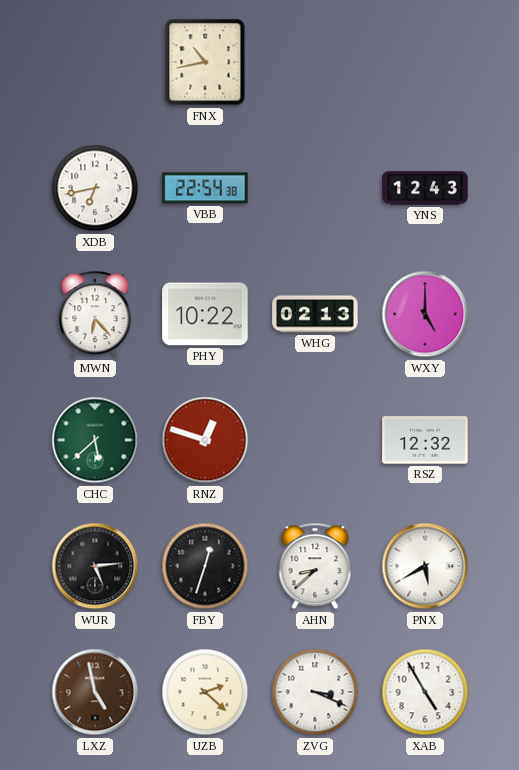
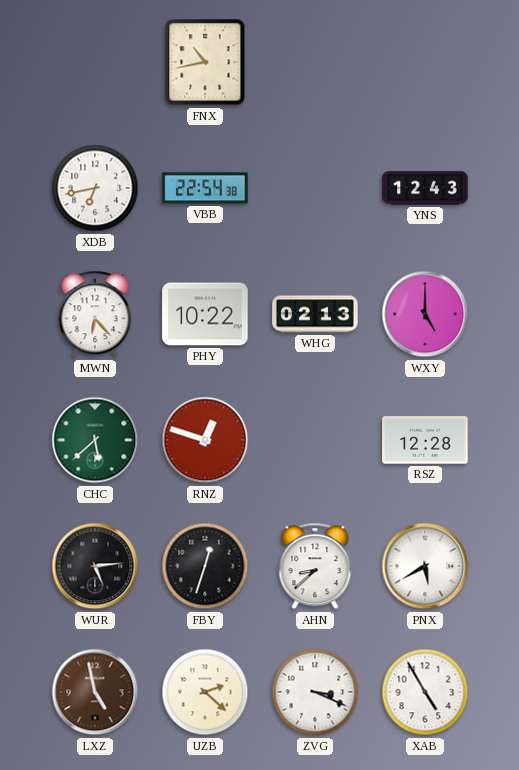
RSZ: 12:32 -> 12:28
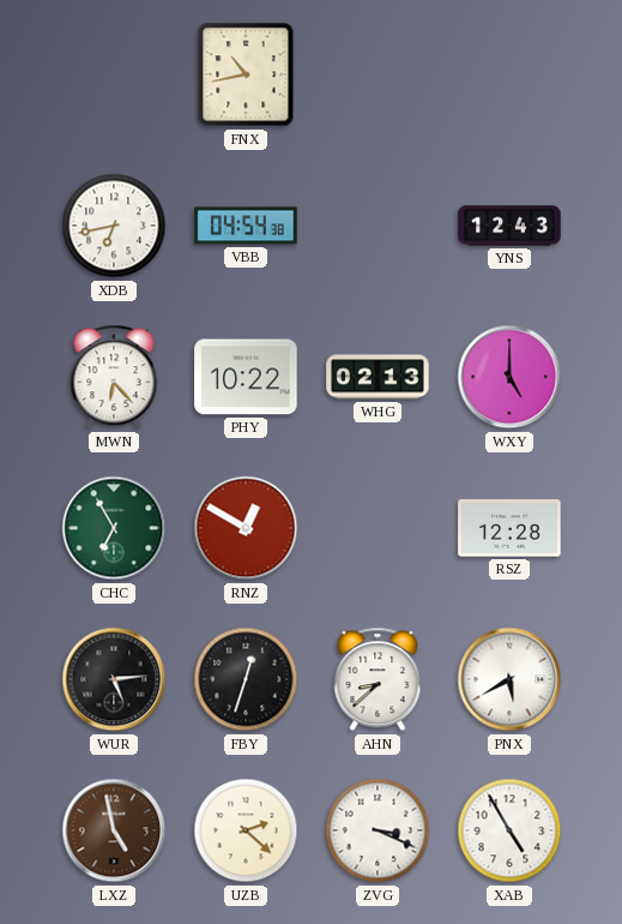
VBB: 22:54 -> 04:54
CHC: 5:38 -> 6:55
RNZ: 12:48 -> 12:50
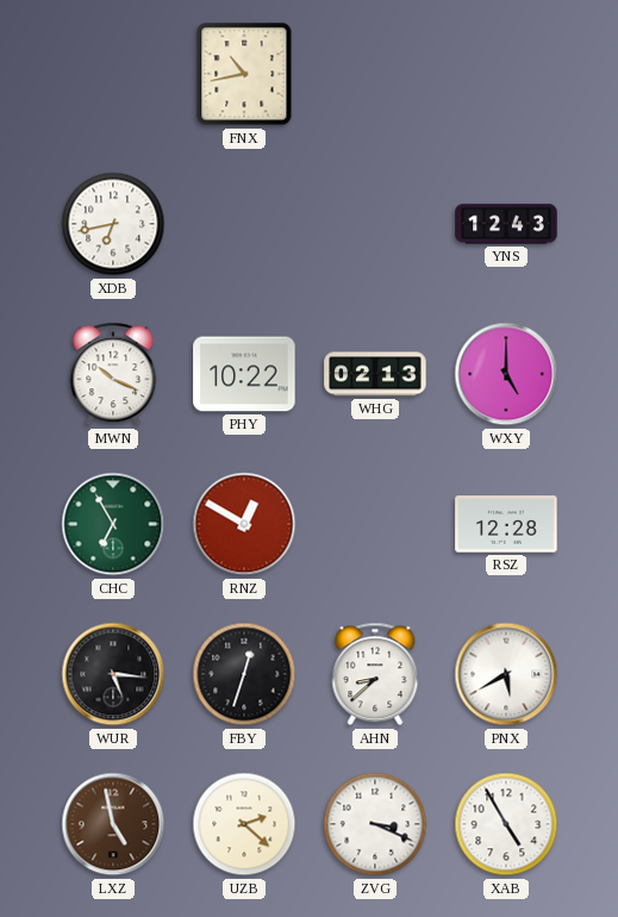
VBB: 04:54 -> none
MWN: 6:23 -> 10:19
WUR: 5:14 -> 5:16
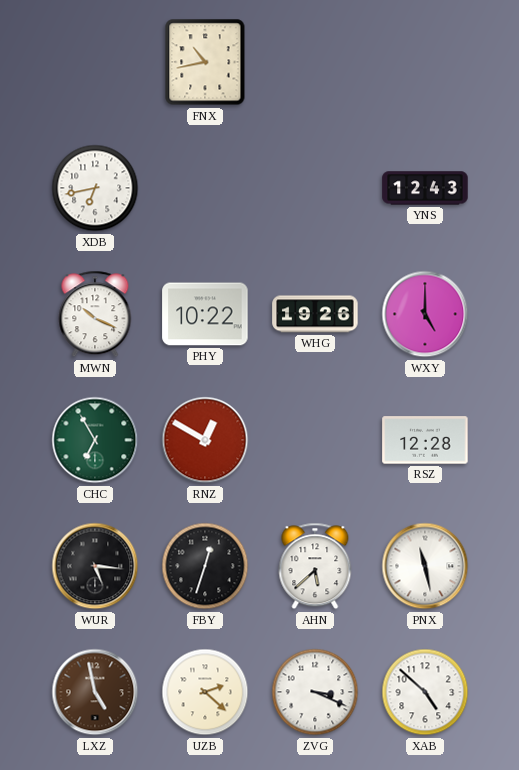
WHG: 02:13 -> 19:26
AHN: 8:38 -> 5:38
PNX: 5:40 -> 11:28
XAB: 4:55 -> 4:52
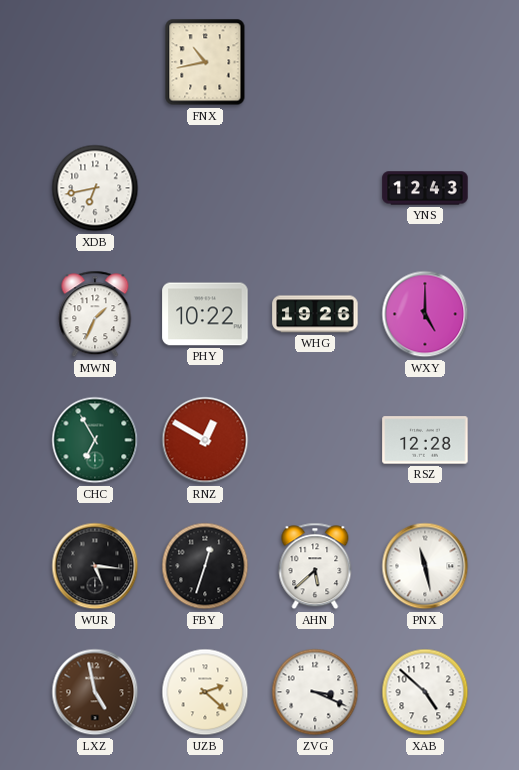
MWN: 10:19 -> 1:34
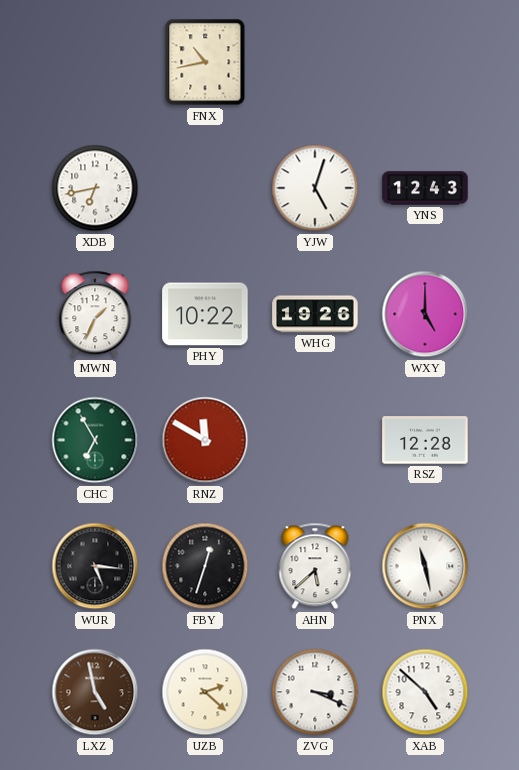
YJW: none -> 5:03
RNZ: 12:50 -> 11:50
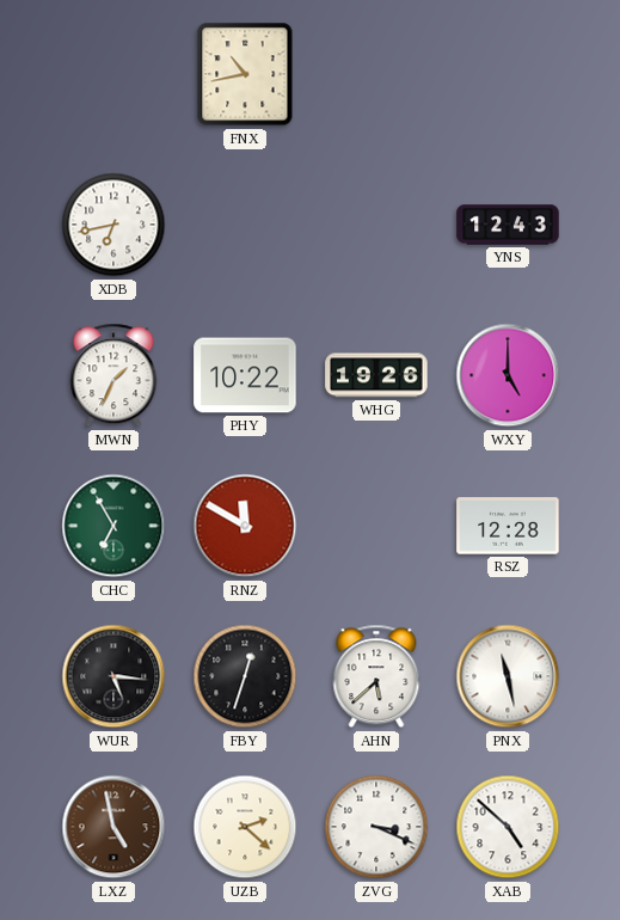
YJW: 5:03 -> none
